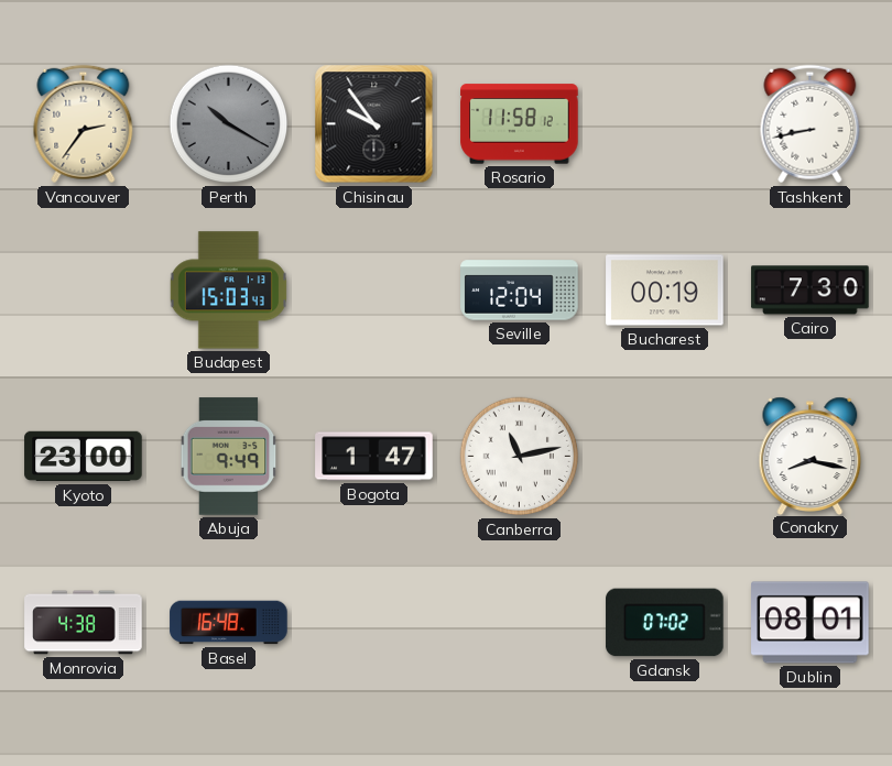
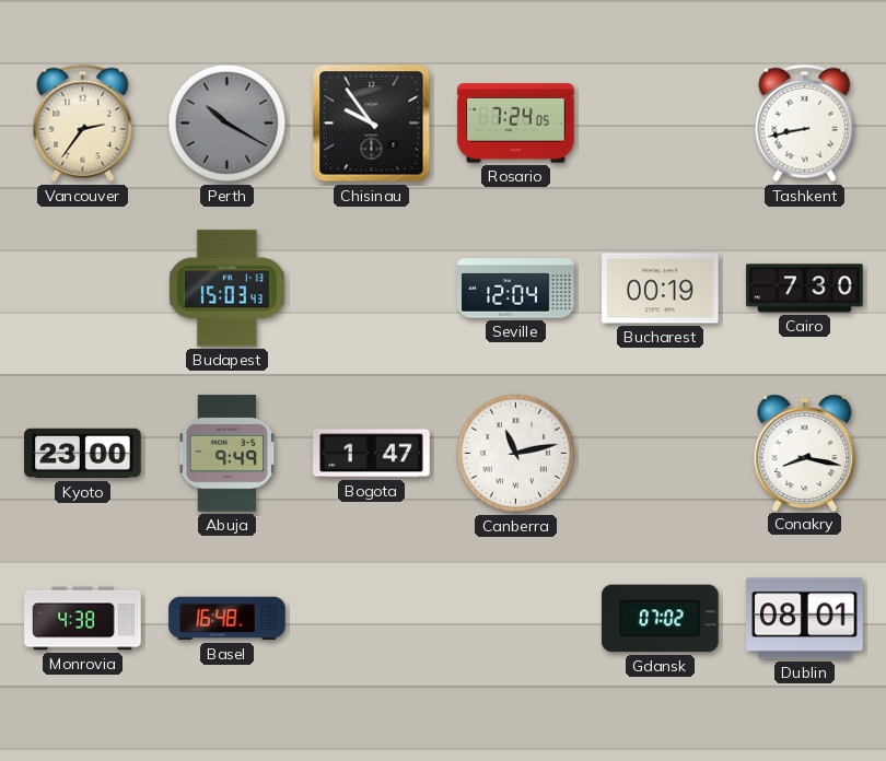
Rosario: 11:58 -> 7:24
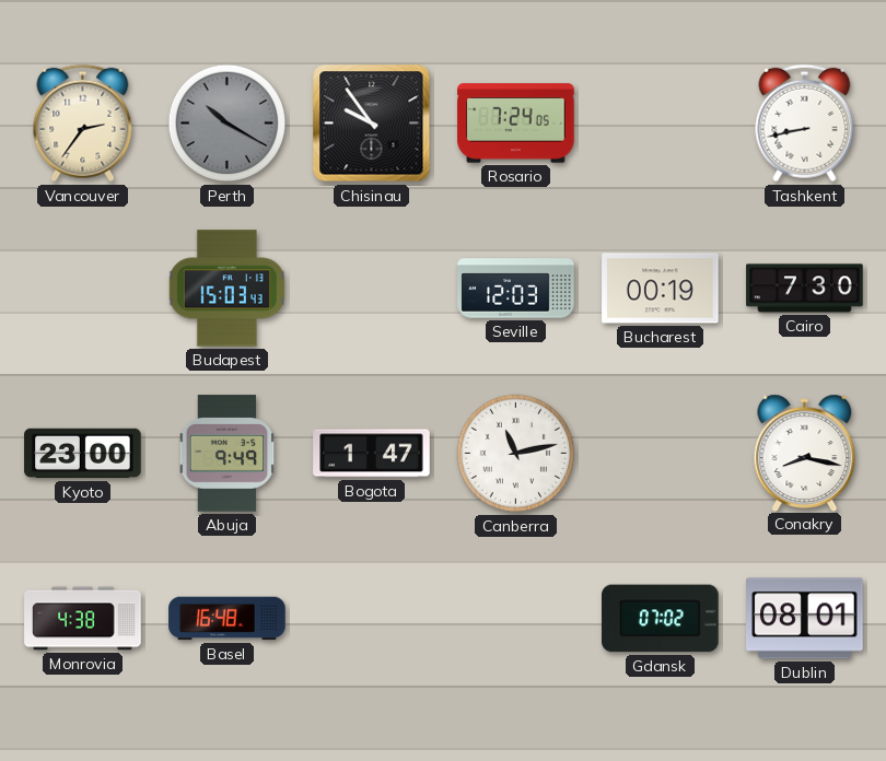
Seville: 12:04 -> 12:03
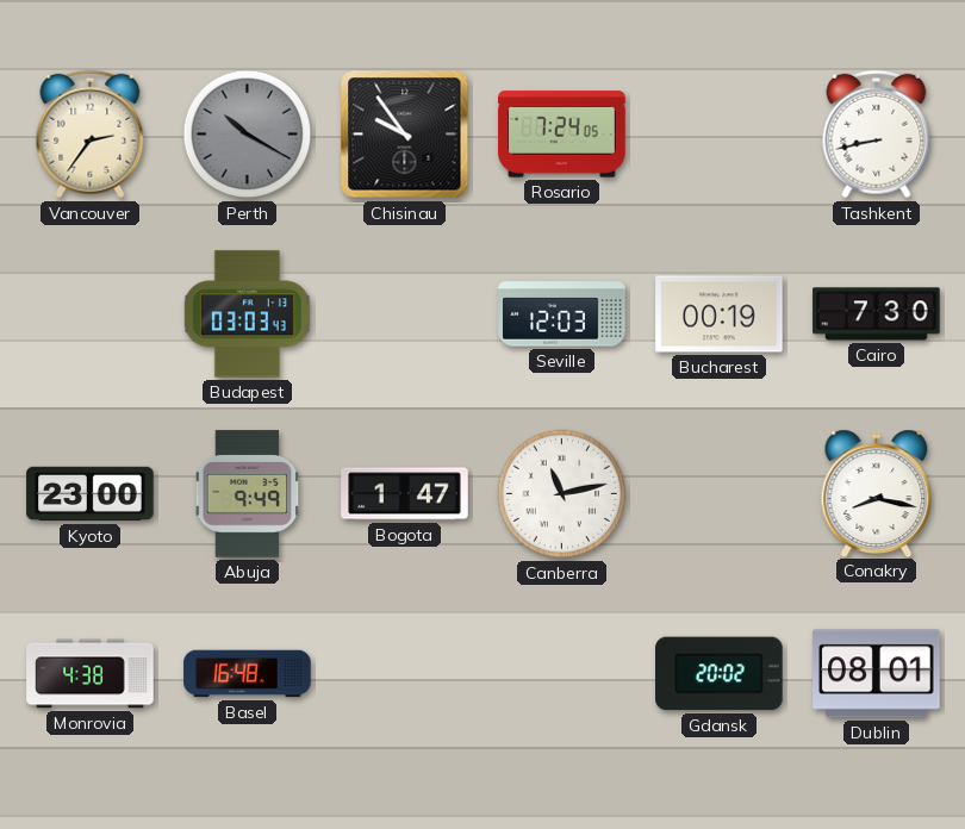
Budapest: 15:03 -> 03:03
Gdansk: 07:02 -> 20:02
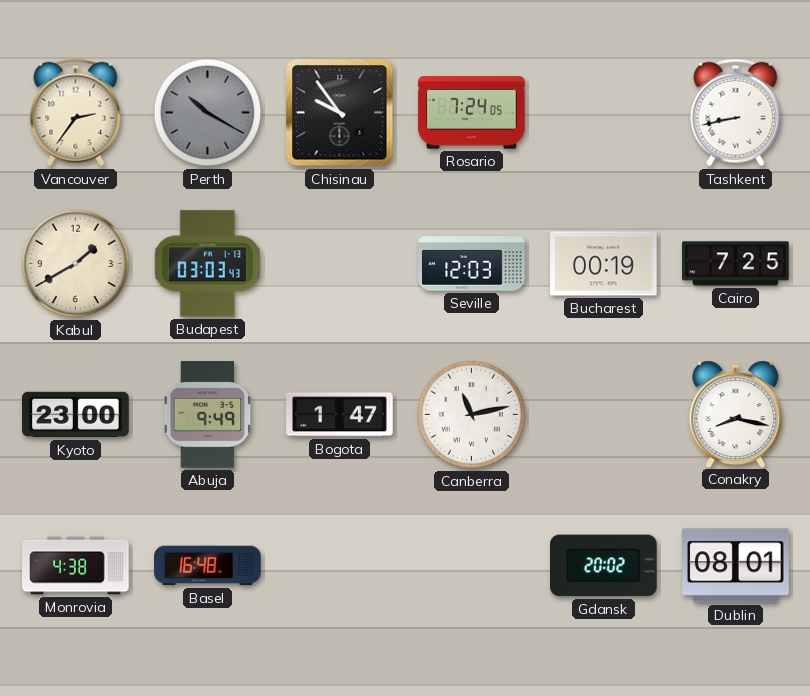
Kabul: none -> 1:40
Cairo: 7:30 -> 7:25
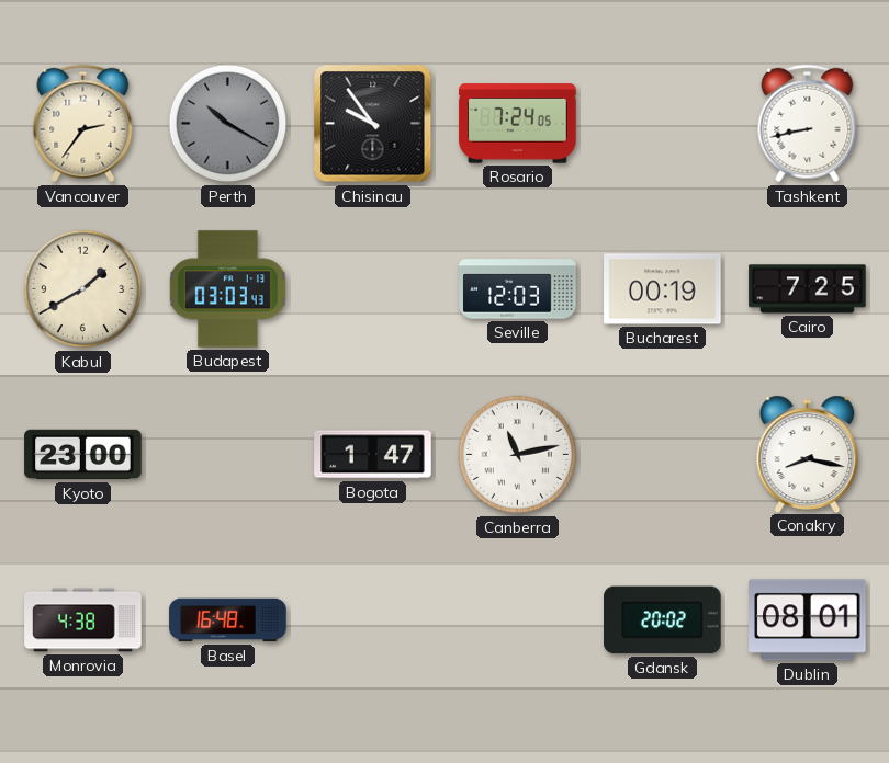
Abuja: 9:49 -> none
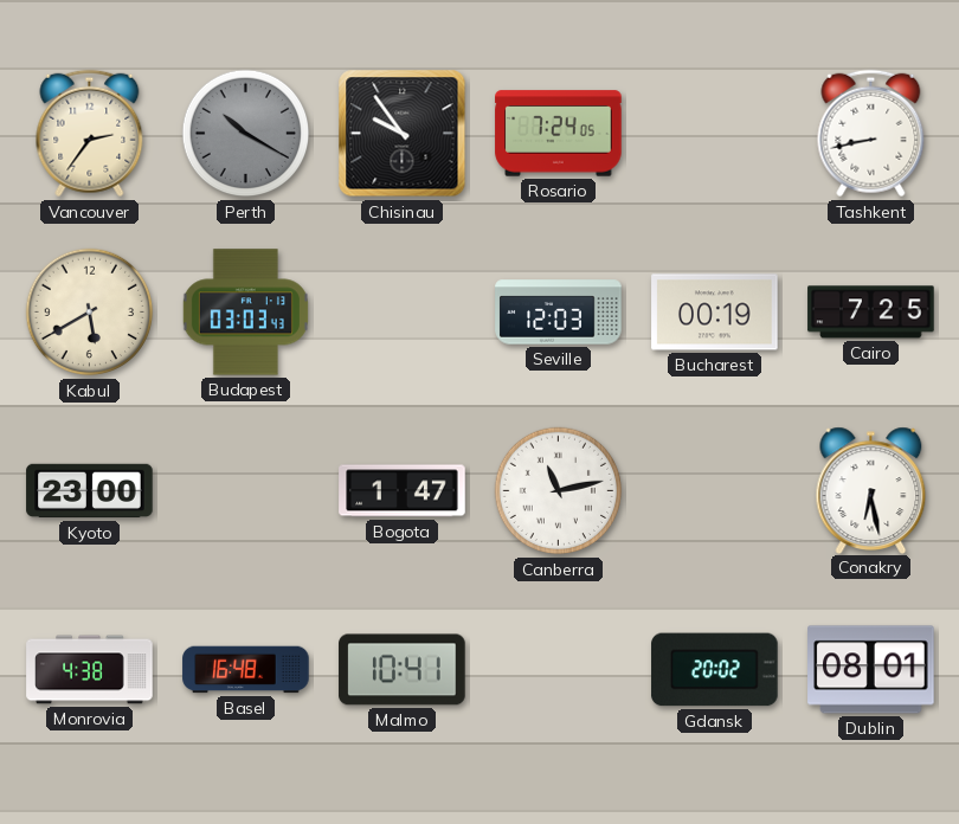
Kabul: 1:40 -> 5:40
Conakry: 8:17 -> 6:28
Malmo: none -> 10:41
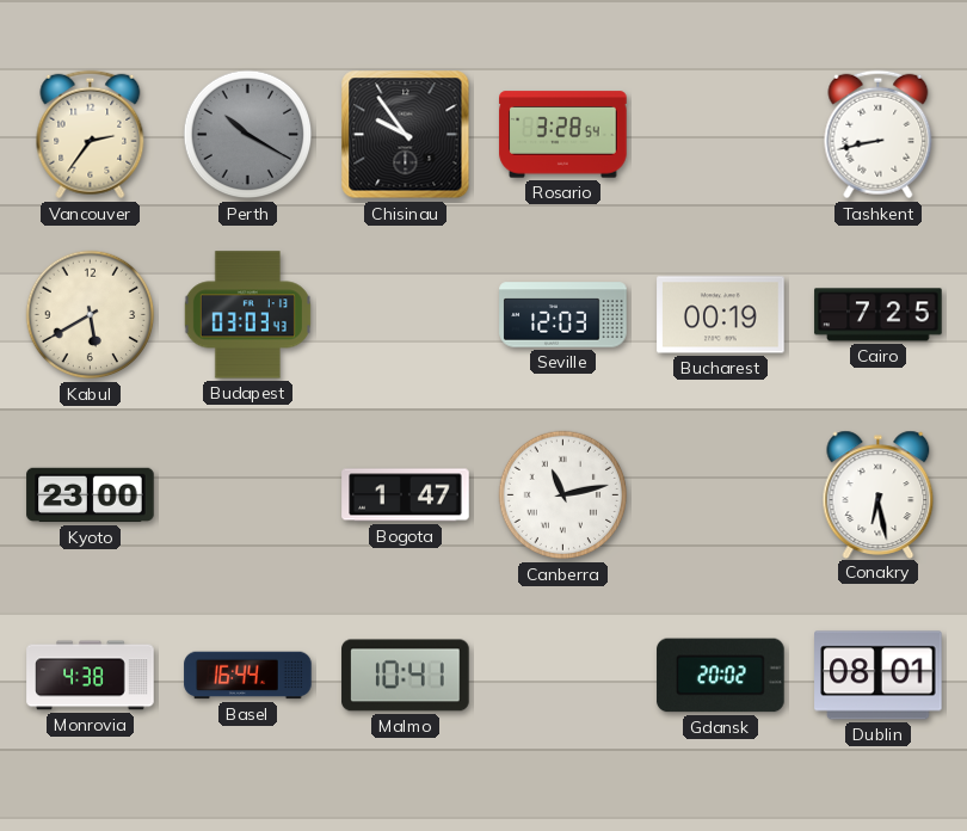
Rosario: 7:24 -> 3:28
Basel: 16:48 -> 16:44
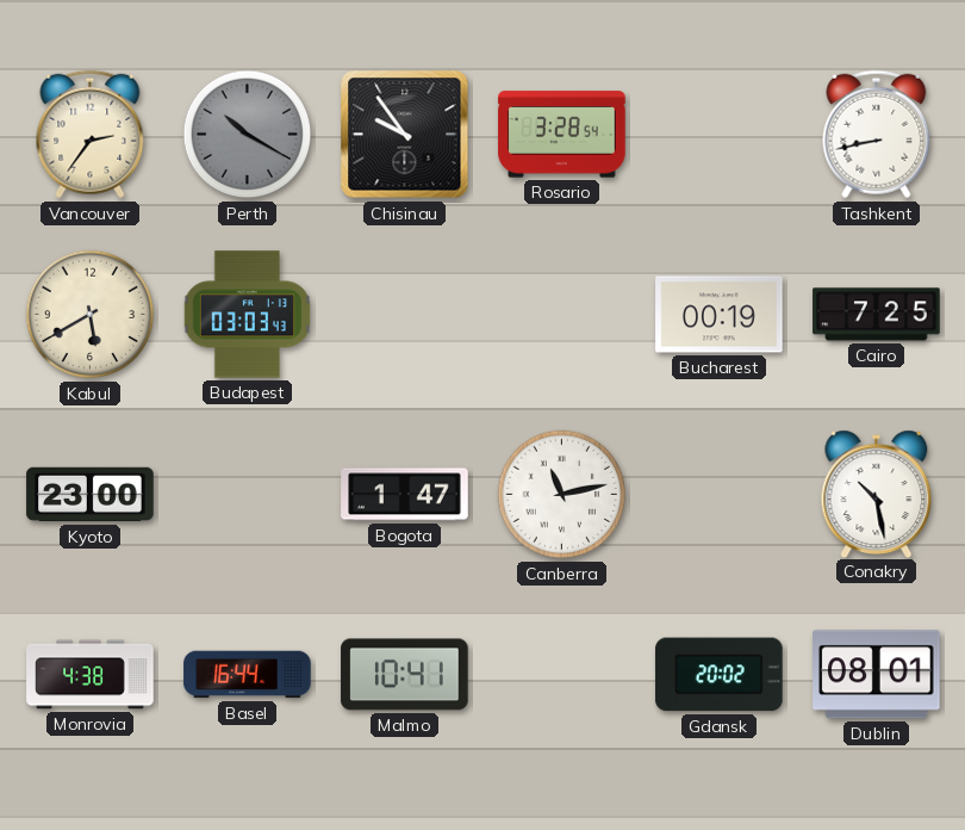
Seville: 12:03 -> none
Conakry: 6:28 -> 10:28
